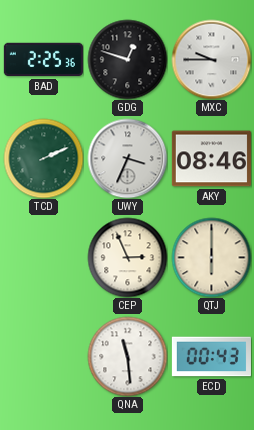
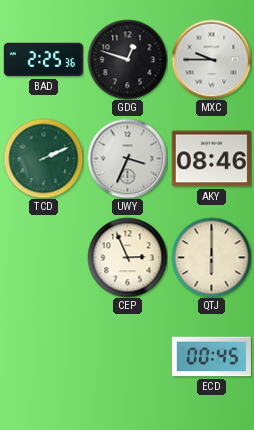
QNA: 11:29 -> none
ECD: 00:43 -> 00:45
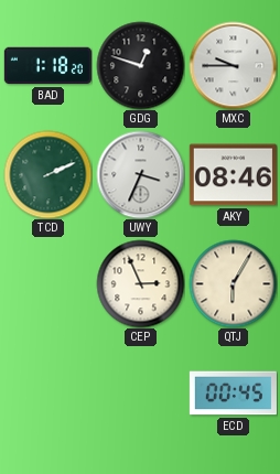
BAD: 2:25 -> 1:18
QTJ: 6:00 -> 6:05
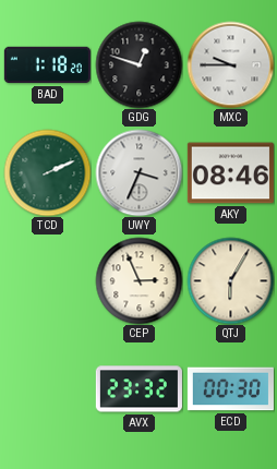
AVX: none -> 23:32
ECD: 00:45 -> 00:30
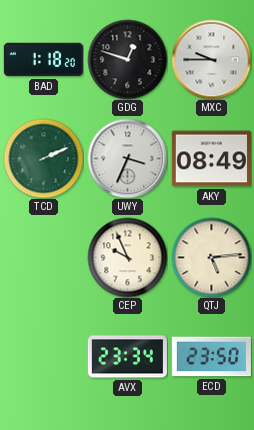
AKY: 08:46 -> 08:49
CEP: 2:56 -> 9:56
QTJ: 6:05 -> 5:14
AVX: 23:32 -> 23:34
ECD: 00:30 -> 23:50
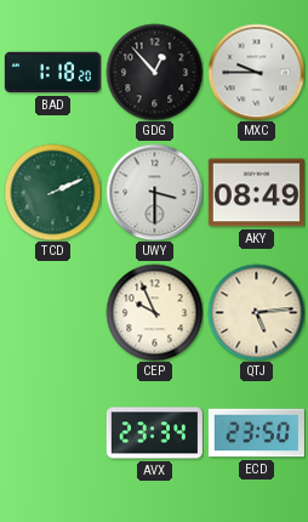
GDG: 12:48 -> 12:53
UWY: 3:34 -> 3:30
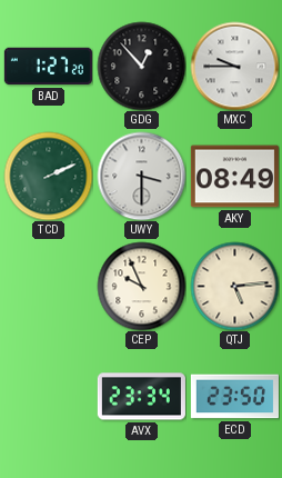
BAD: 1:18 -> 1:27
